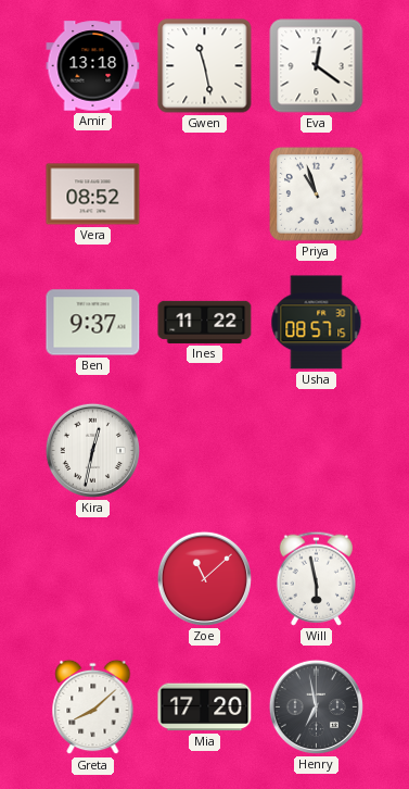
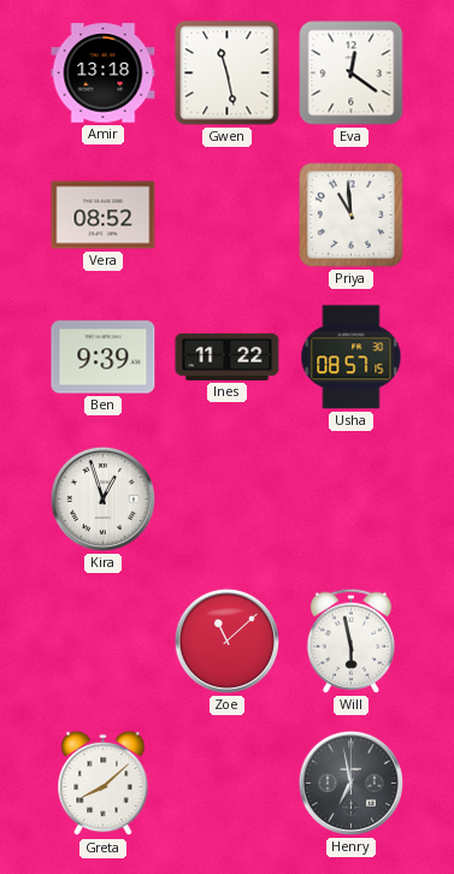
Priya: 10:57 -> 10:59
Ben: 9:37 -> 9:39
Kira: 12:32 -> 12:57
Mia: 17:20 -> none
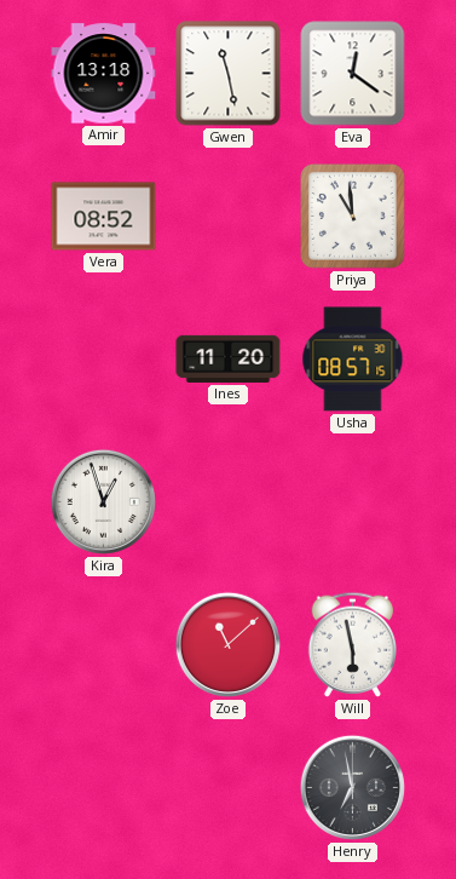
Ben: 9:39 -> none
Ines: 11:22 -> 11:20
Greta: 8:08 -> none
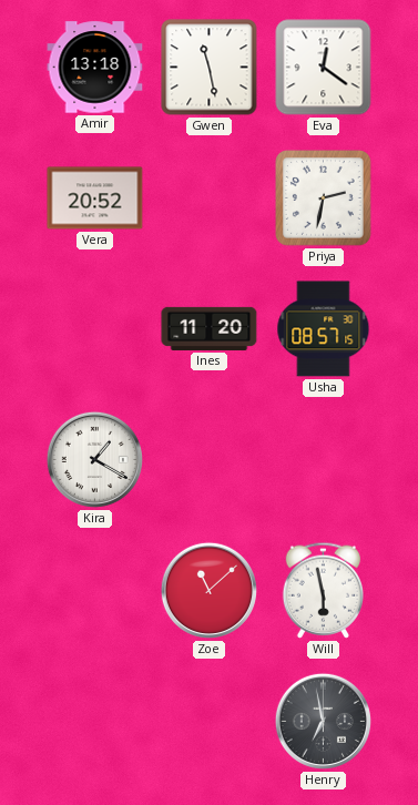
Vera: 08:52 -> 20:52
Priya: 10:59 -> 2:32
Kira: 12:57 -> 1:20
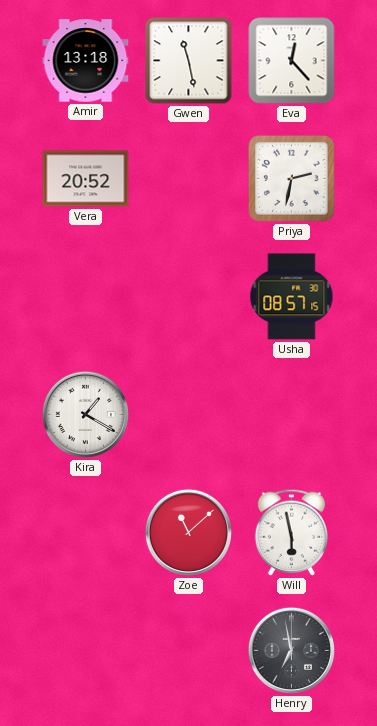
Eva: 12:21 -> 12:23
Ines: 11:20 -> none
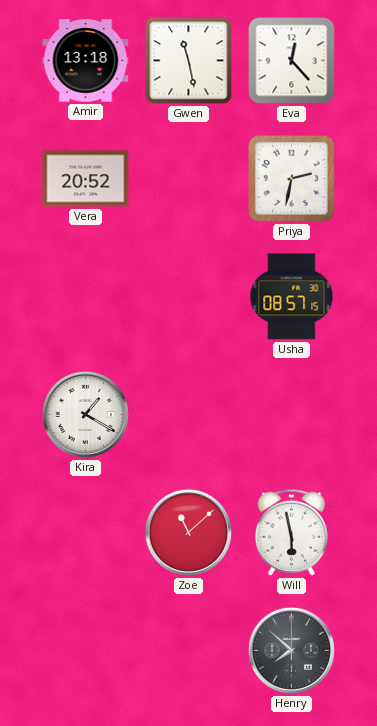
Henry: 6:58 -> 7:52
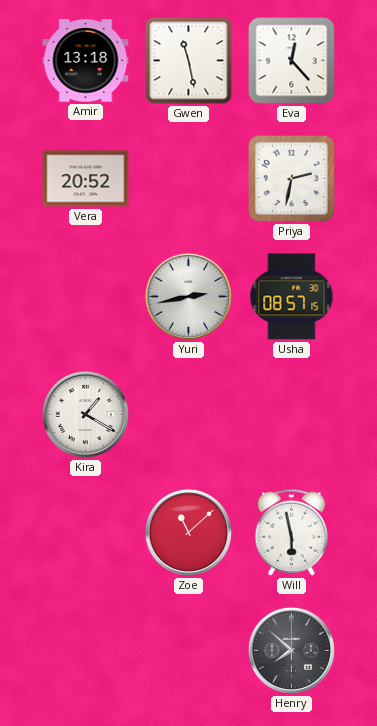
Yuri: none -> 2:43
